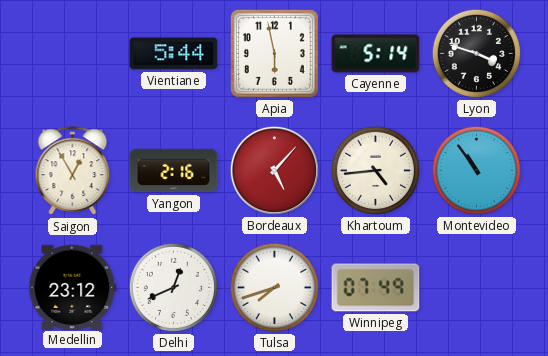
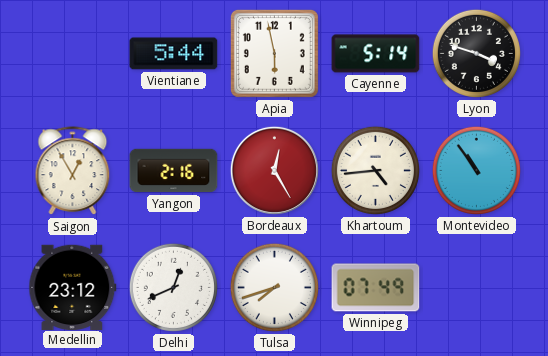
Bordeaux: 5:07 -> 12:25
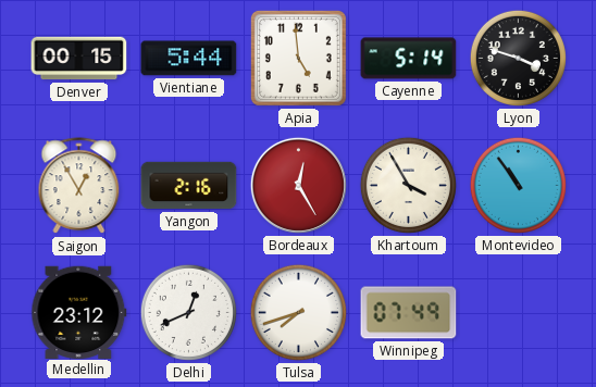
Denver: none -> 00:15
Apia: 5:58 -> 4:59
Khartoum: 4:44 -> 3:55
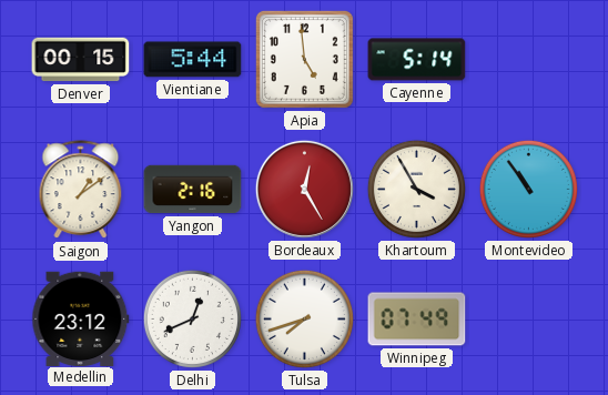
Lyon: 3:48 -> none
Saigon: 12:55 -> 1:09
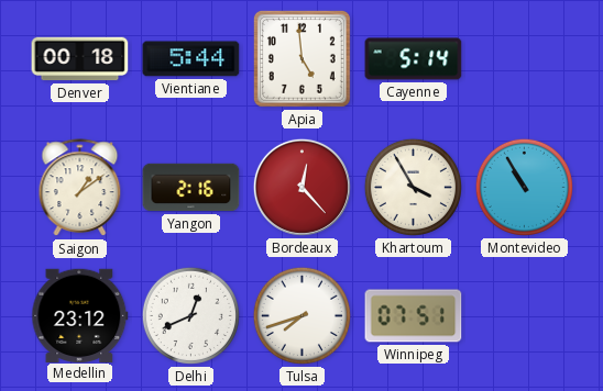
Denver: 00:15 -> 00:18
Bordeaux: 12:25 -> 12:23
Montevideo: 10:54 -> 10:55
Winnipeg: 07:49 -> 07:51
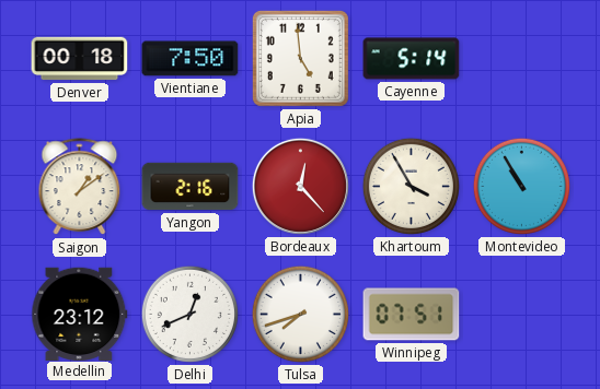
Vientiane: 5:44 -> 7:50
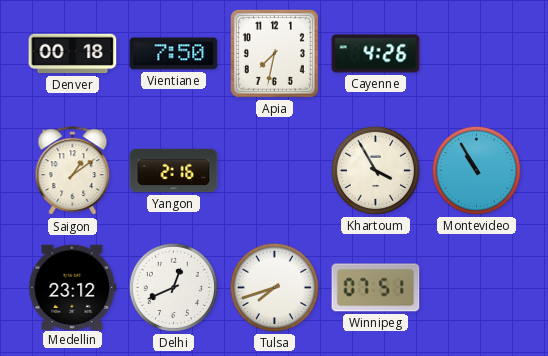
Apia: 4:59 -> 7:32
Cayenne: 5:14 -> 4:26
Bordeaux: 12:23 -> none
